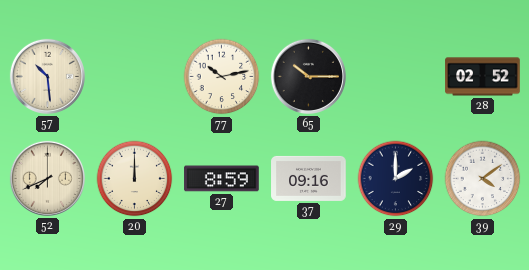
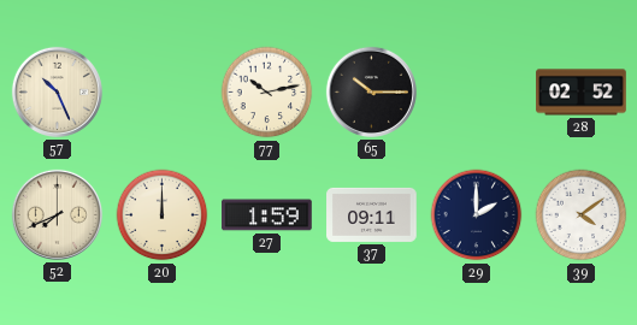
57: 10:29 -> 10:26
27: 8:59 -> 1:59
37: 09:16 -> 09:11
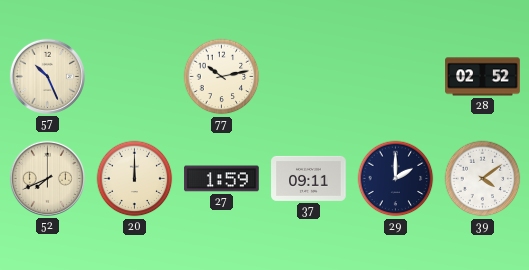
65: 10:15 -> none
